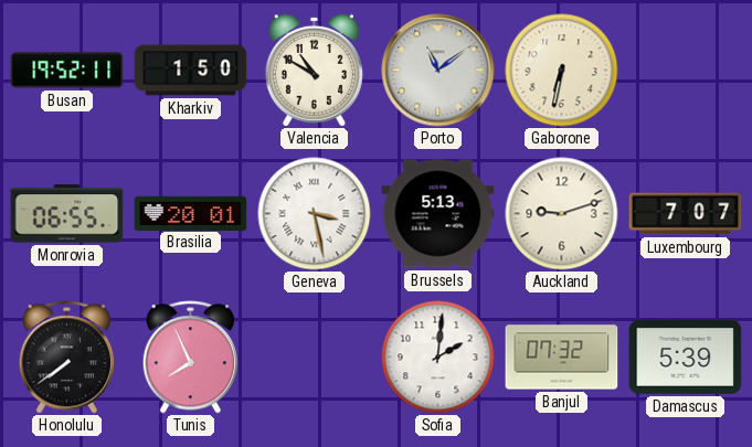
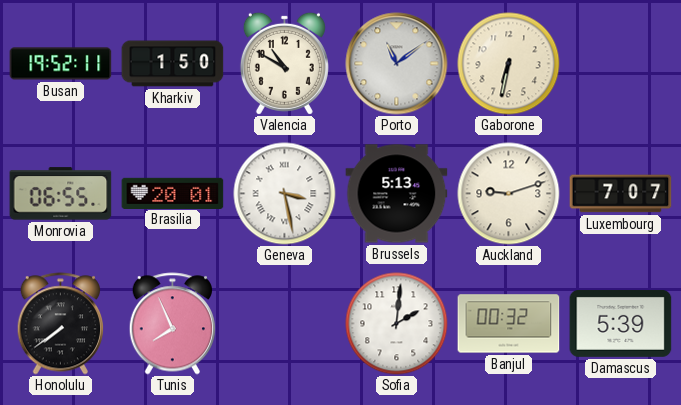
Banjul: 07:32 -> 00:32
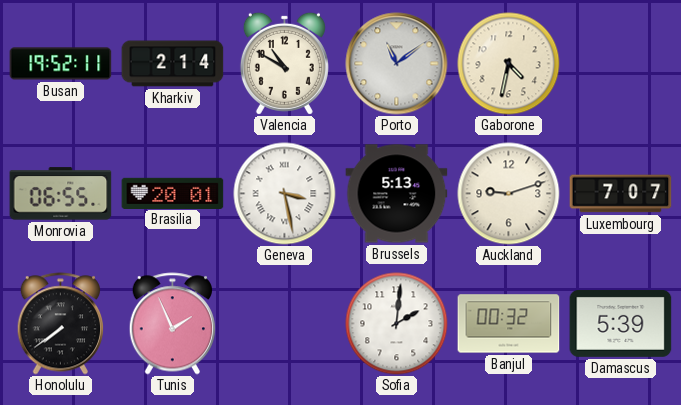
Kharkiv: 1:50 -> 2:14
Gaborone: 6:32 -> 4:32
Tunis: 7:56 -> 1:56
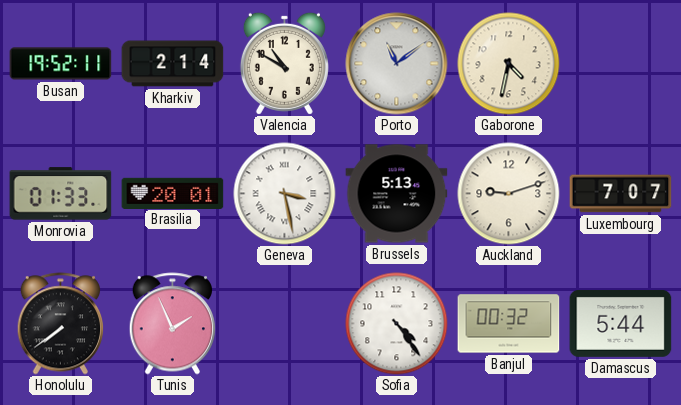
Monrovia: 06:55 -> 01:33
Sofia: 2:01 -> 4:24
Damascus: 5:39 -> 5:44
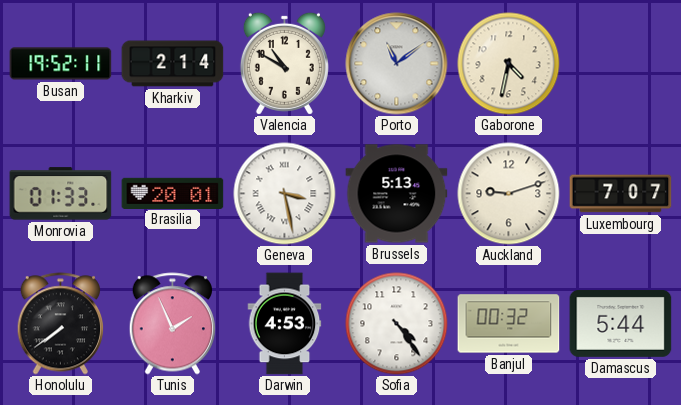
Darwin: none -> 4:53
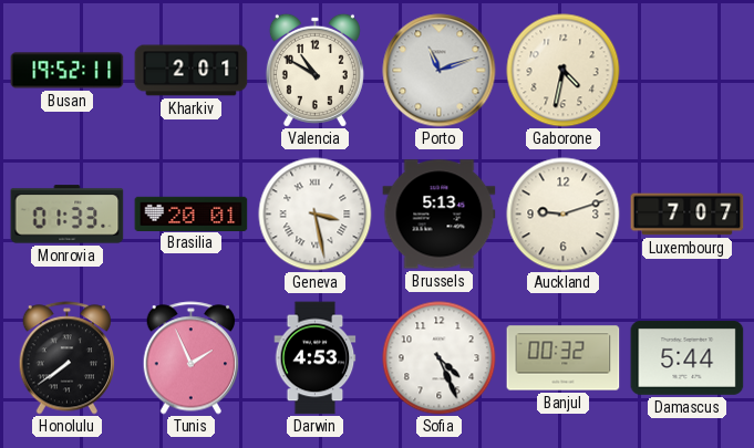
Kharkiv: 2:14 -> 2:01
Porto: 11:09 -> 11:12
Sofia: 4:24 -> 4:26
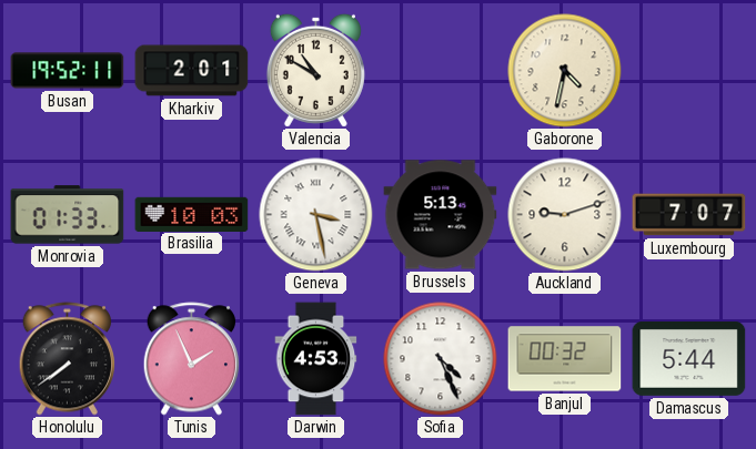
Porto: 11:12 -> none
Brasilia: 20:01 -> 10:03
